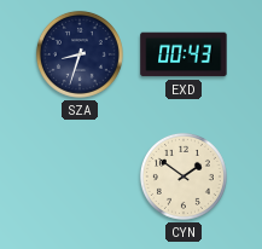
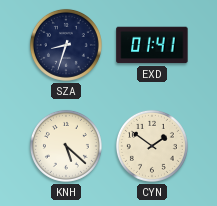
EXD: 00:43 -> 01:41
KNH: none -> 5:22
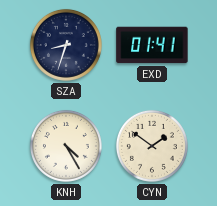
KNH: 5:22 -> 4:25
